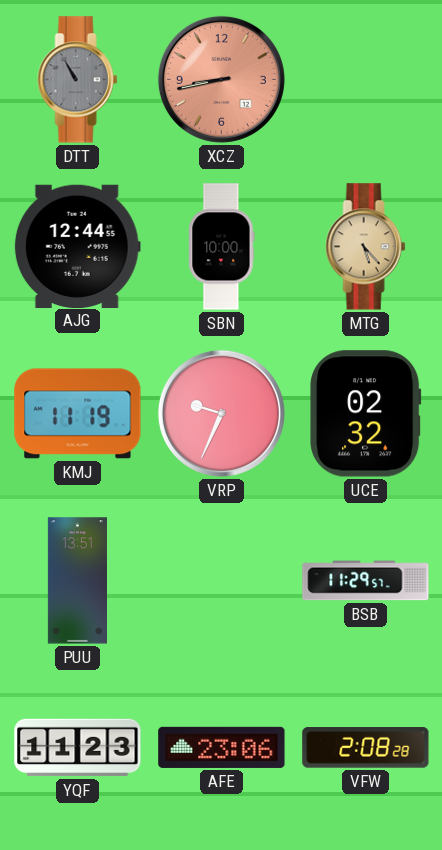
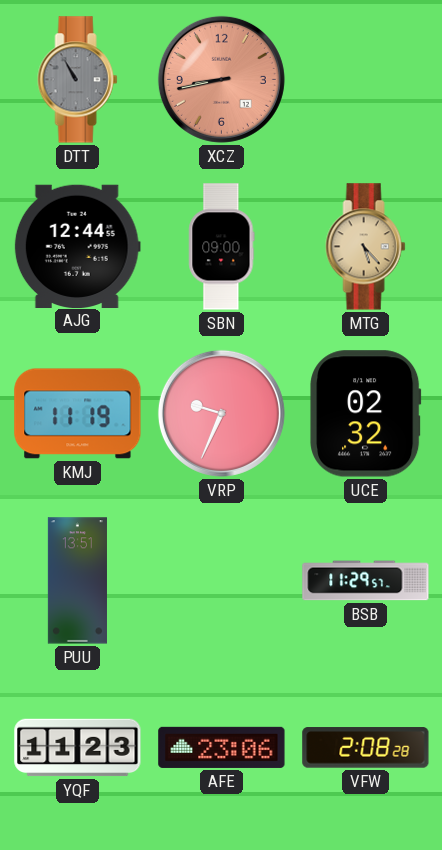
SBN: 10:00 -> 09:00
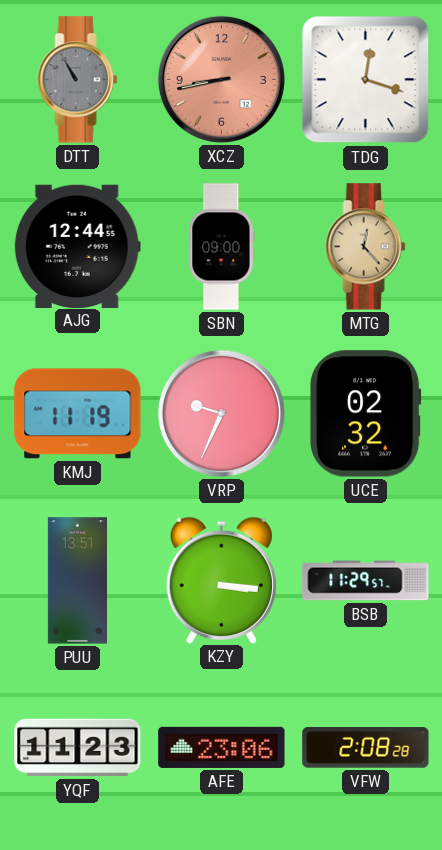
TDG: none -> 12:18
MTG: 5:23 -> 12:23
KZY: none -> 3:16
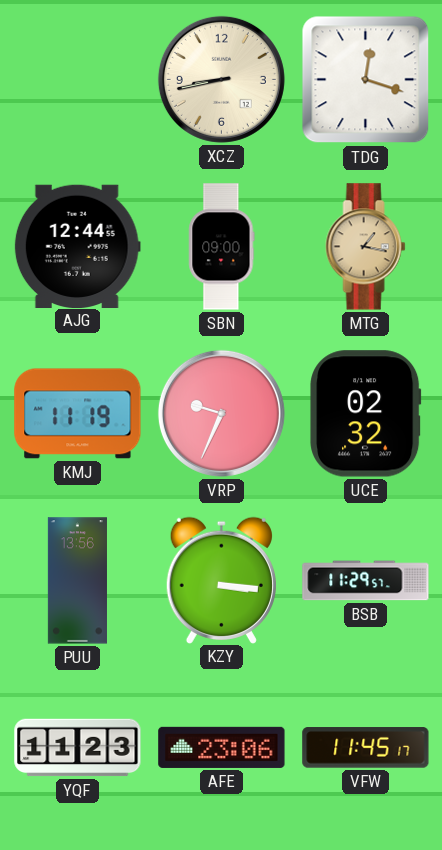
DTT: 10:55 -> none
XCZ dial: salmon -> cream
MTG: 12:23 -> 1:17
PUU: 13:51 -> 13:56
VFW: 2:08 -> 11:45
